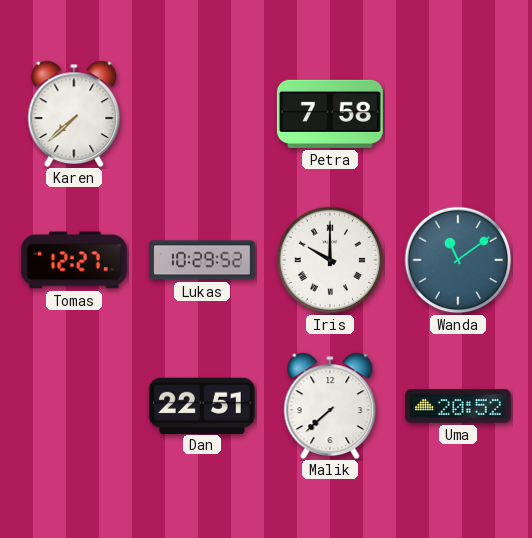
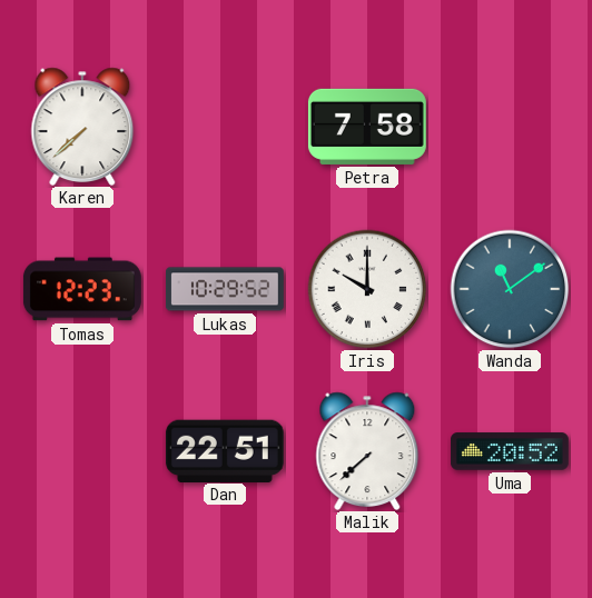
Tomas: 12:27 -> 12:23
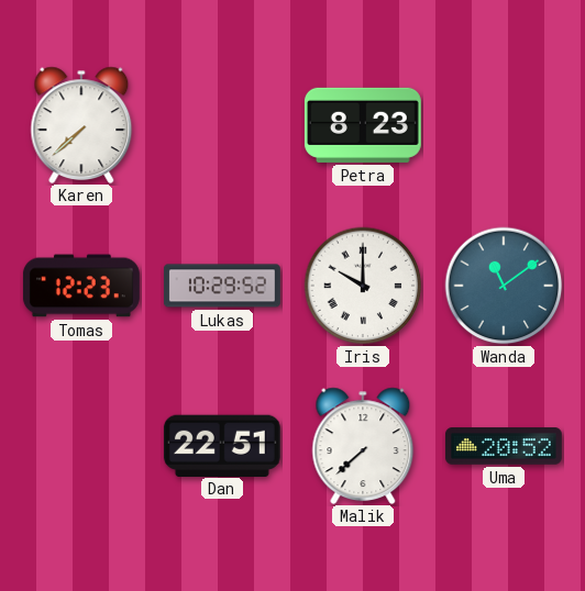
Petra: 7:58 -> 8:23
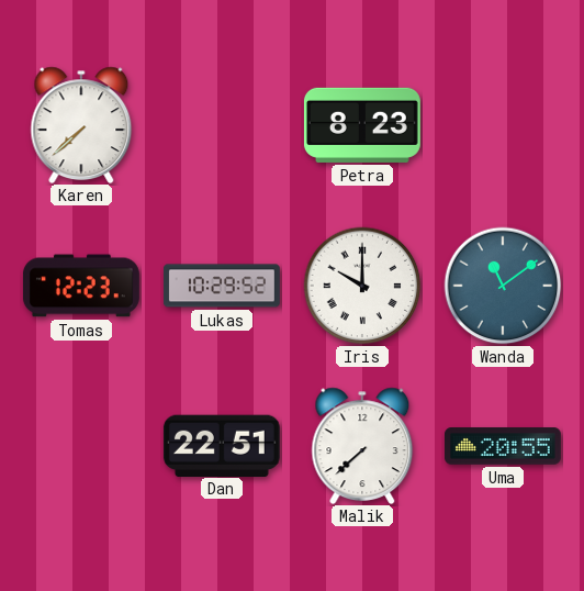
Uma: 20:52 -> 20:55
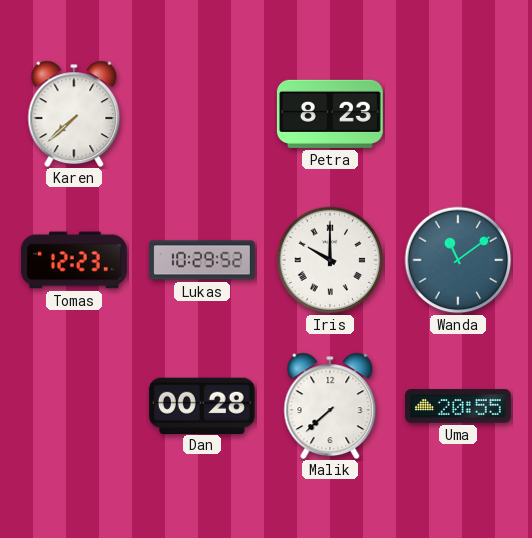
Dan: 22:51 -> 00:28
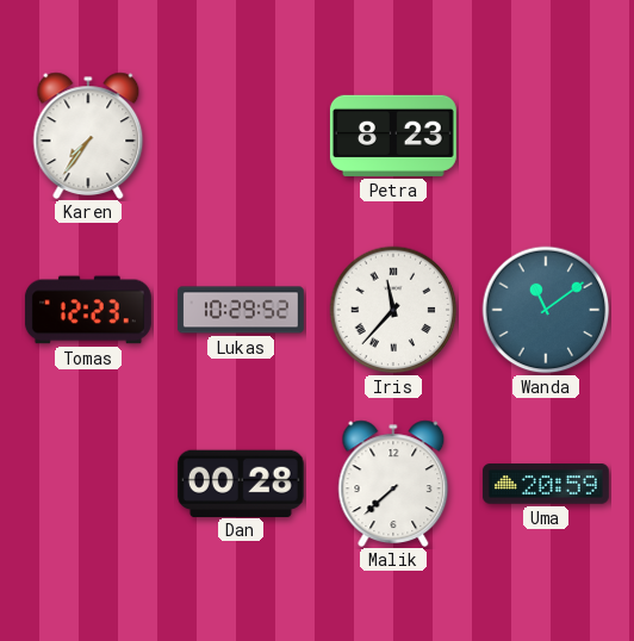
Karen: 7:38 -> 7:36
Iris: 10:00 -> 11:37
Uma: 20:55 -> 20:59
